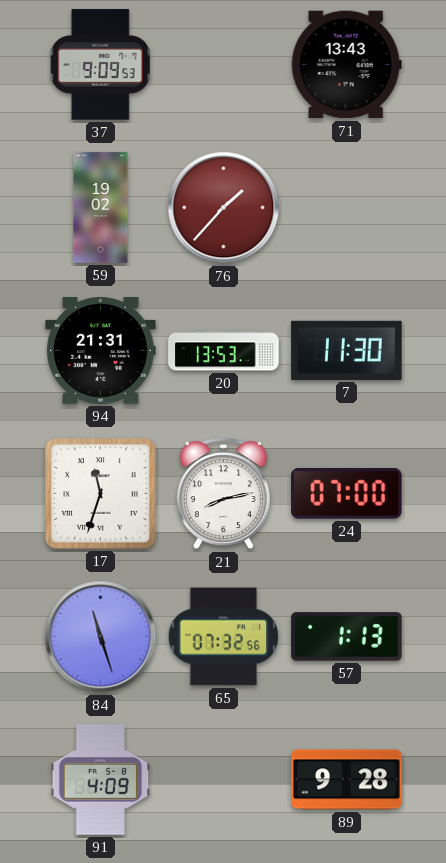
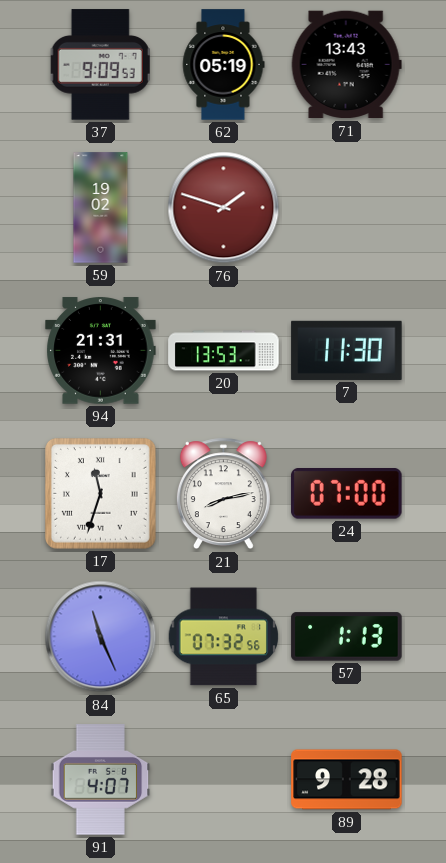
62: none -> 05:19
76: 1:37 -> 1:48
84: 11:27 -> 11:26
91: 4:09 -> 4:07
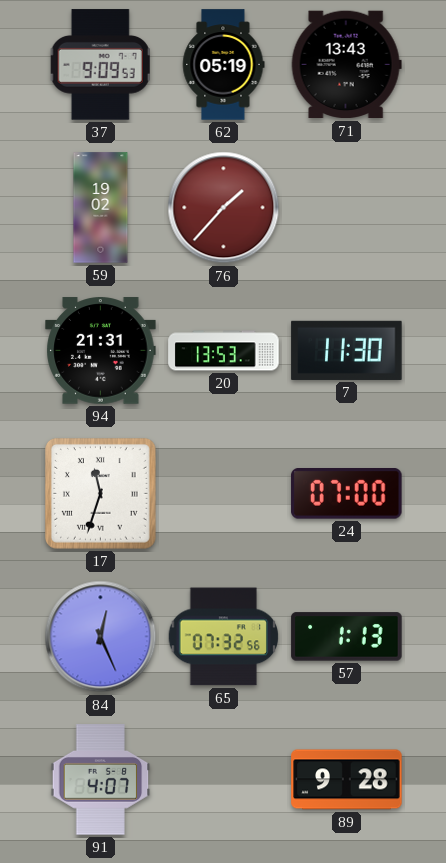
76: 1:48 -> 1:37
21: 8:13 -> none
84: 11:26 -> 12:26
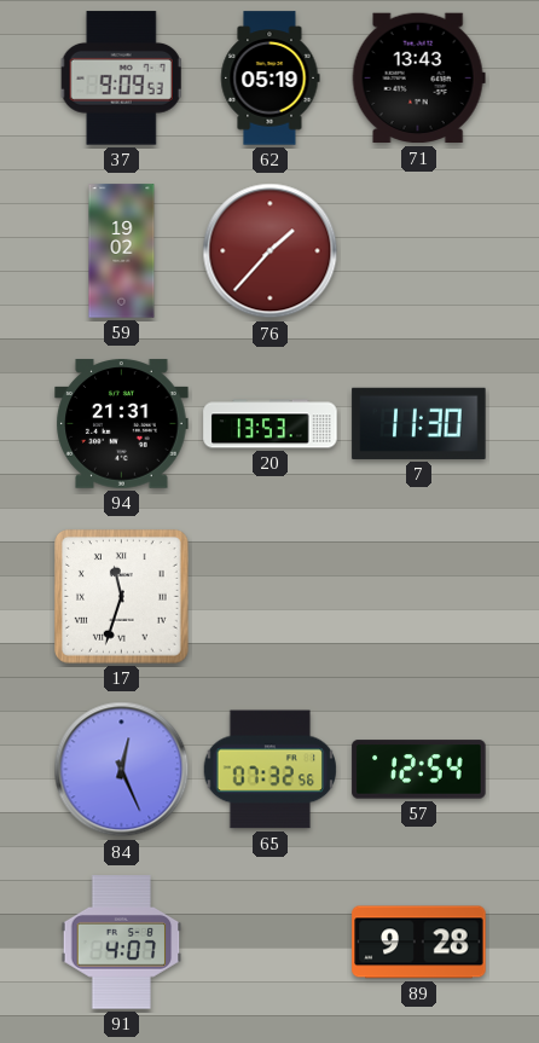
24: 07:00 -> none
57: 1:13 -> 12:54
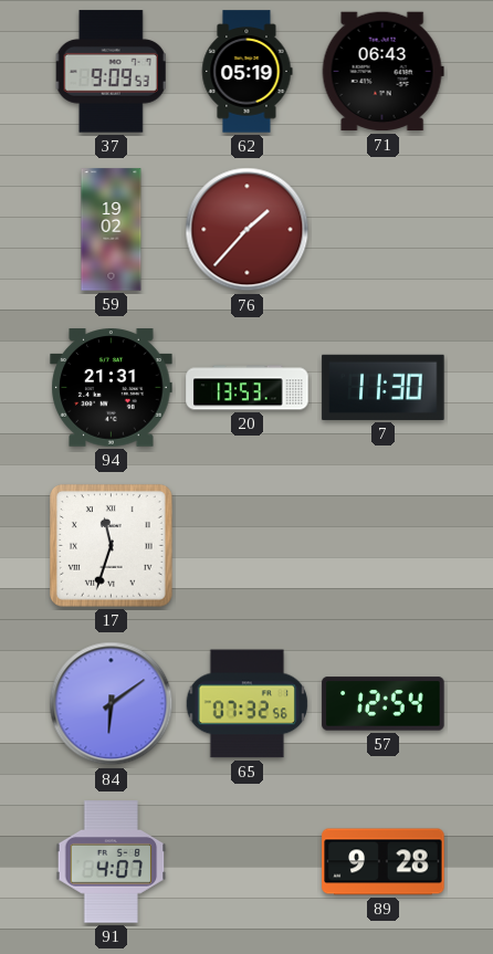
71: 13:43 -> 06:43
84: 12:26 -> 6:09
